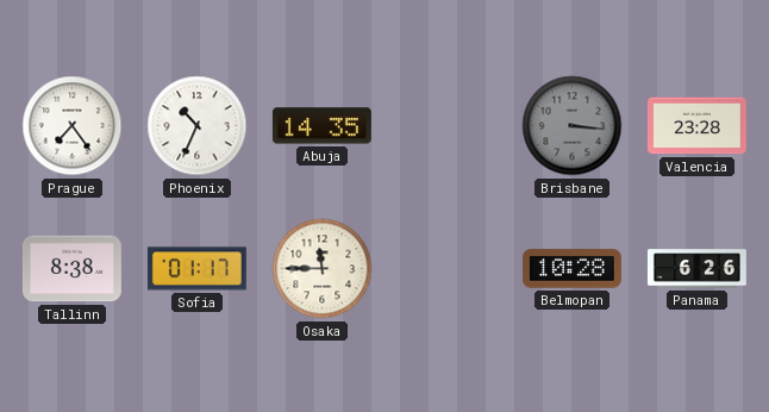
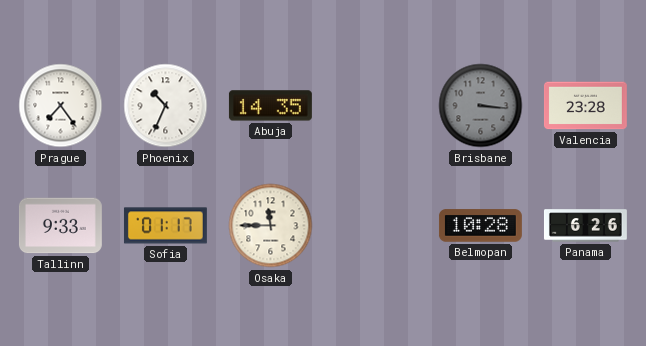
Tallinn: 8:38 -> 9:33
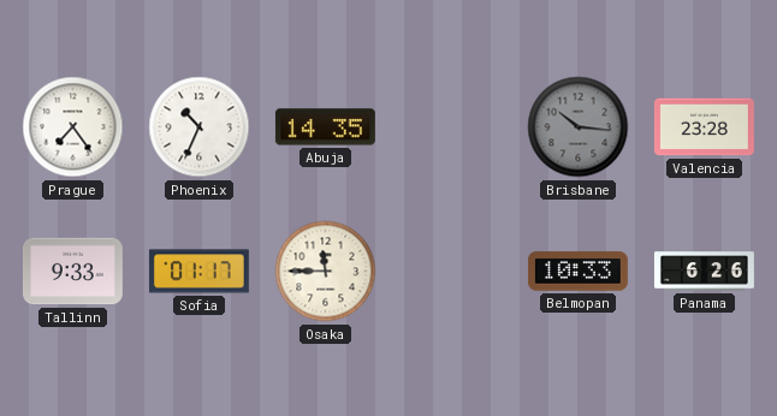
Brisbane: 3:16 -> 10:16
Belmopan: 10:28 -> 10:33
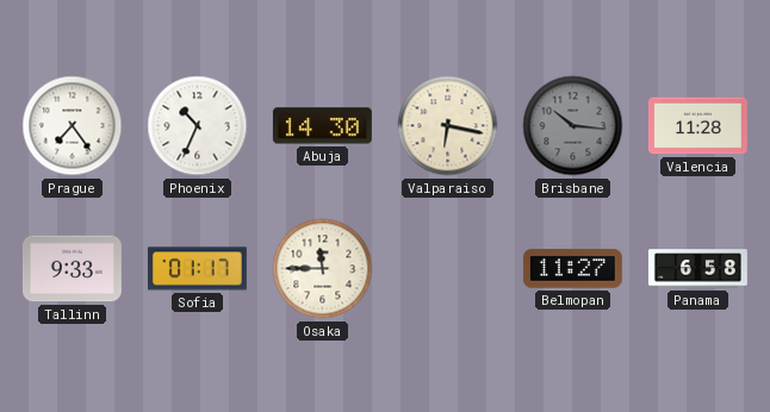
Abuja: 14:35 -> 14:30
Valparaiso: none -> 6:17
Valencia: 23:28 -> 11:28
Belmopan: 10:33 -> 11:27
Panama: 6:26 -> 6:58
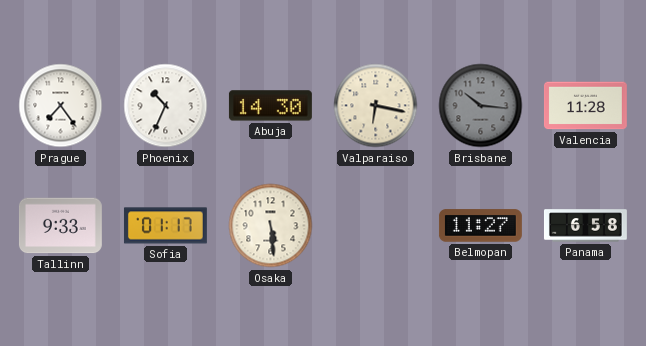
Osaka: 11:45 -> 5:29
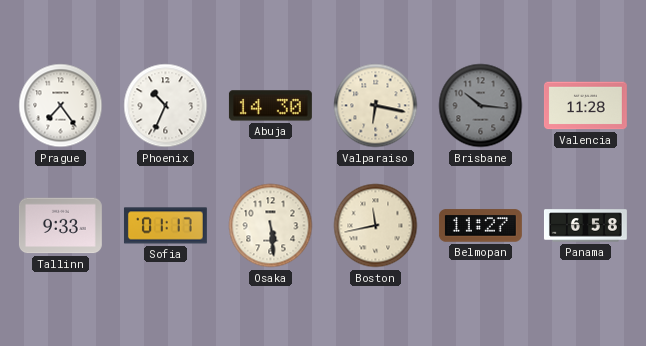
Boston: none -> 11:43
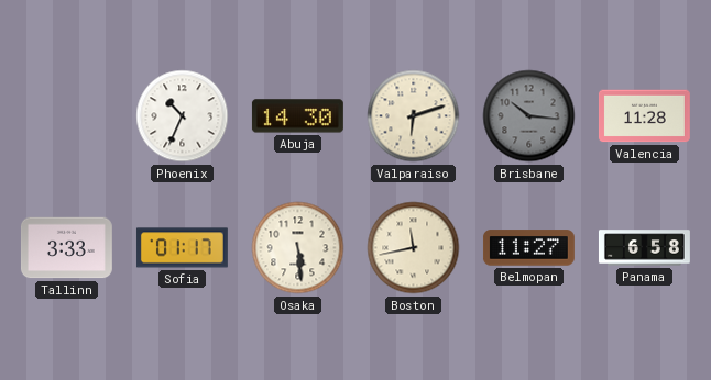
Prague: 7:24 -> none
Valparaiso: 6:17 -> 6:12
Tallinn: 9:33 -> 3:33
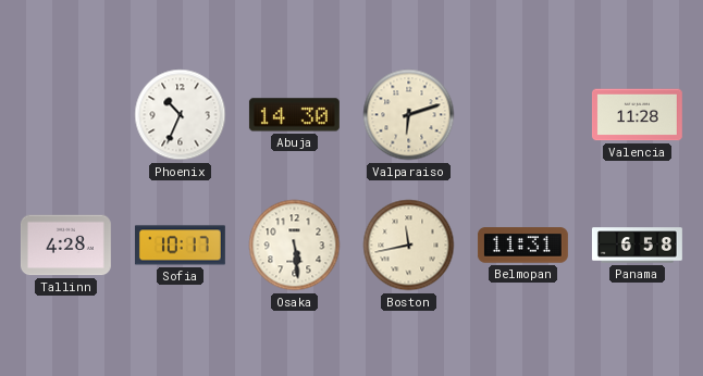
Brisbane: 10:16 -> none
Tallinn: 3:33 -> 4:28
Sofia: 01:17 -> 10:17
Belmopan: 11:27 -> 11:31
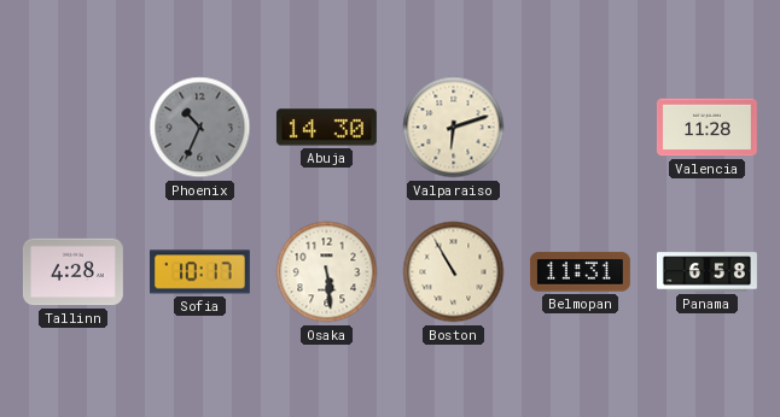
Phoenix dial: white -> grey
Boston: 11:43 -> 10:55
